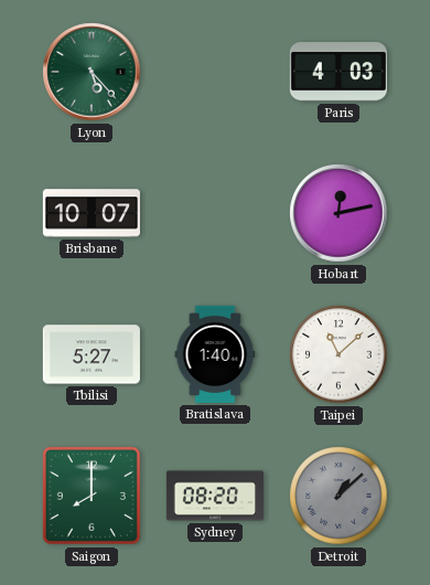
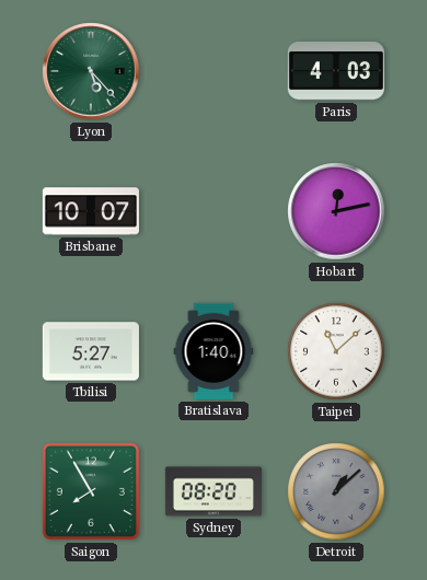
Saigon: 8:00 -> 7:55
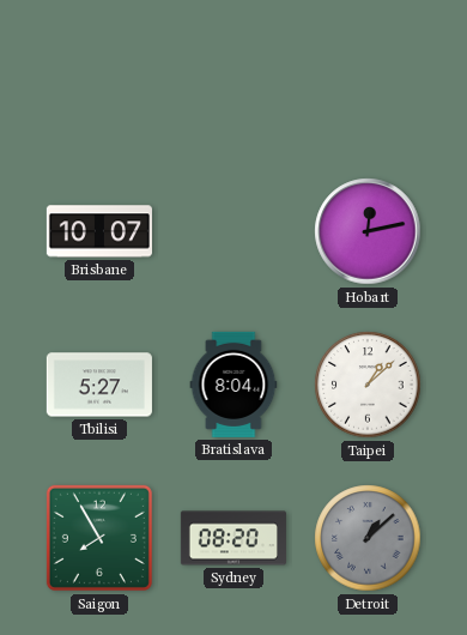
Lyon: 5:23 -> none
Paris: 4:03 -> none
Bratislava: 1:40 -> 8:04
Taipei: 11:08 -> 1:08
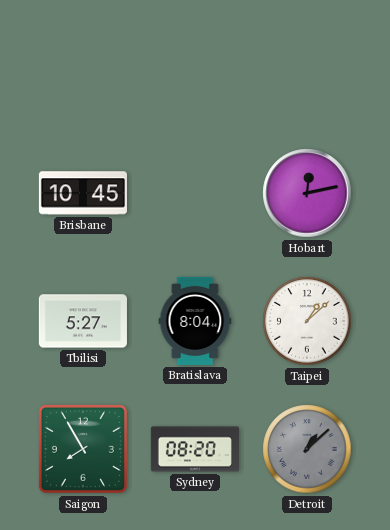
Brisbane: 10:07 -> 10:45
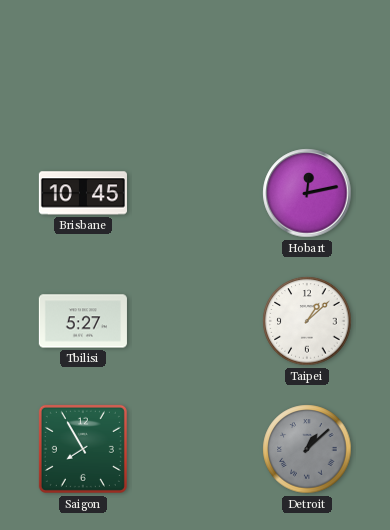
Bratislava: 8:04 -> none
Sydney: 08:20 -> none
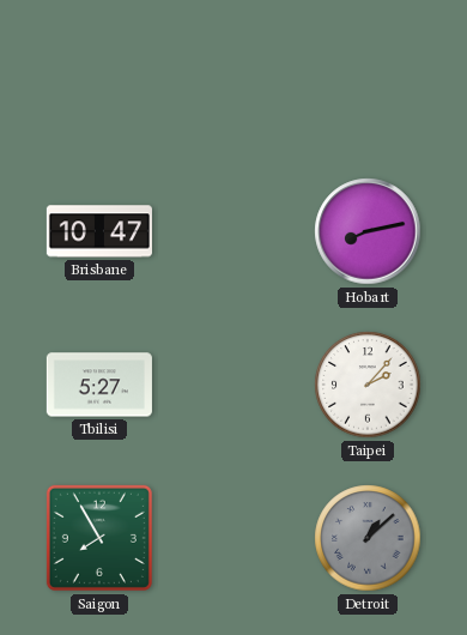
Brisbane: 10:45 -> 10:47
Hobart: 12:13 -> 8:13
Taipei: 1:08 -> 2:07
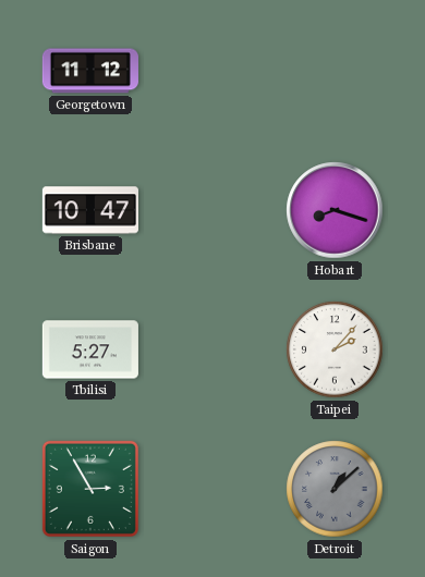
Georgetown: none -> 11:12
Hobart: 8:13 -> 8:18
Saigon: 7:55 -> 2:55
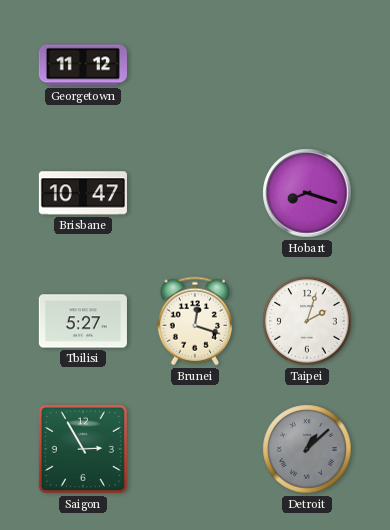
Brunei: none -> 12:18
Taipei: 2:07 -> 2:03
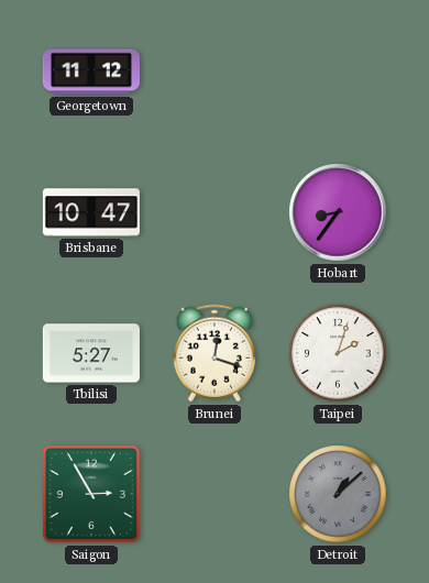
Hobart: 8:18 -> 8:36
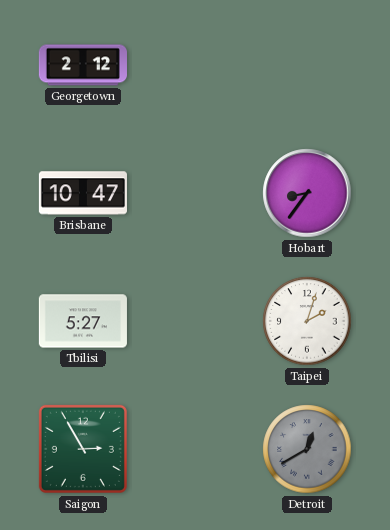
Georgetown: 11:12 -> 2:12
Brunei: 12:18 -> none
Detroit: 1:08 -> 12:40
